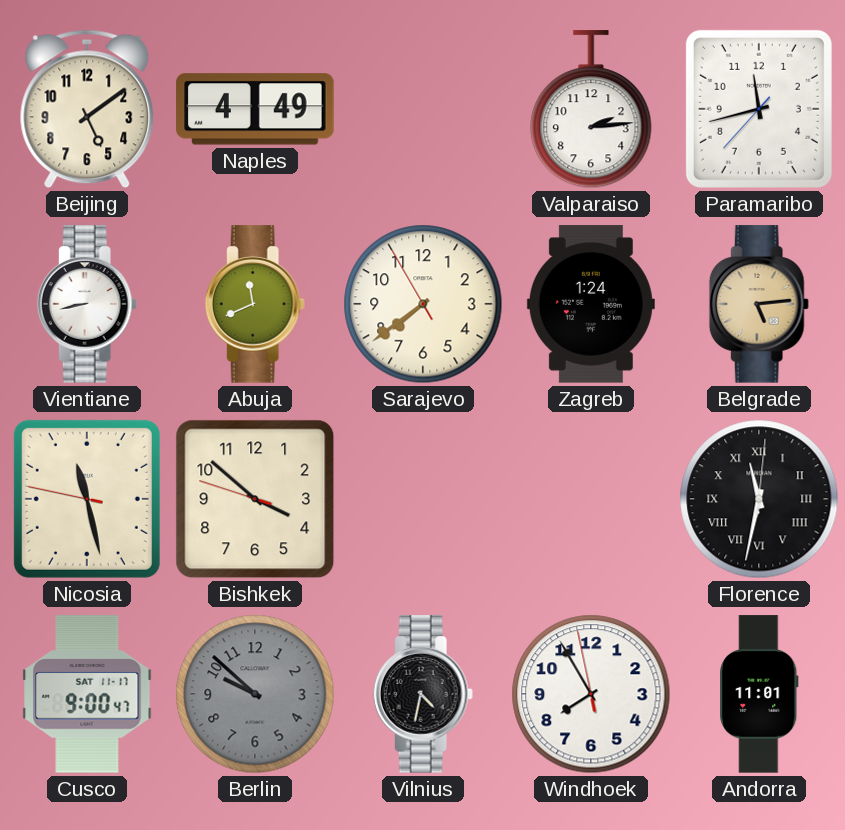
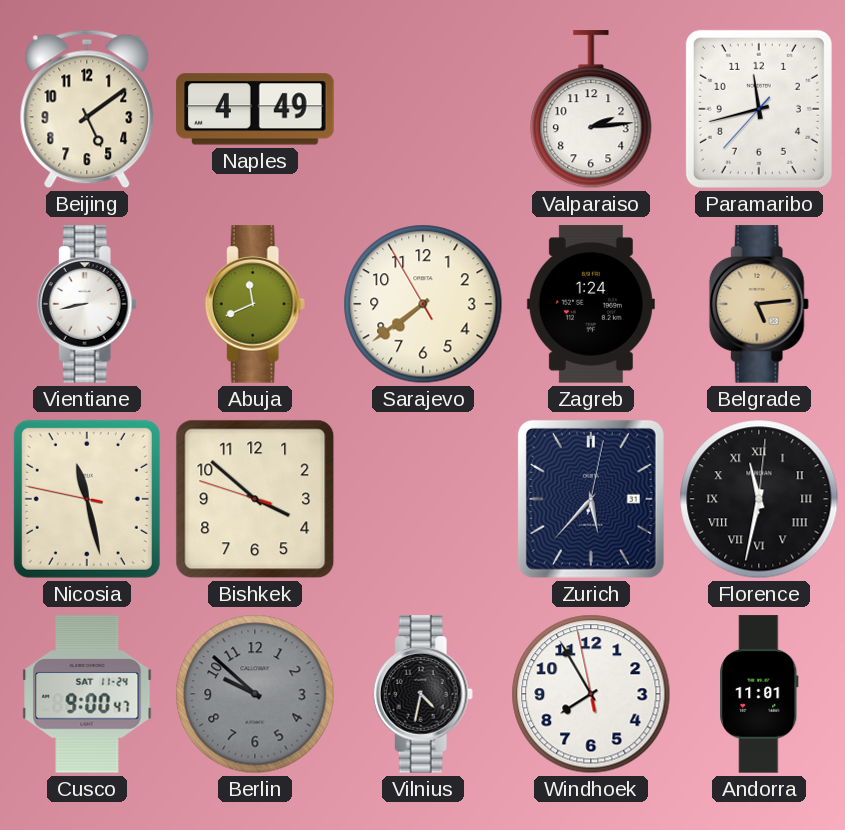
Zurich: none -> 5:37
Cusco date: SAT 11-17 -> SAT 11-24
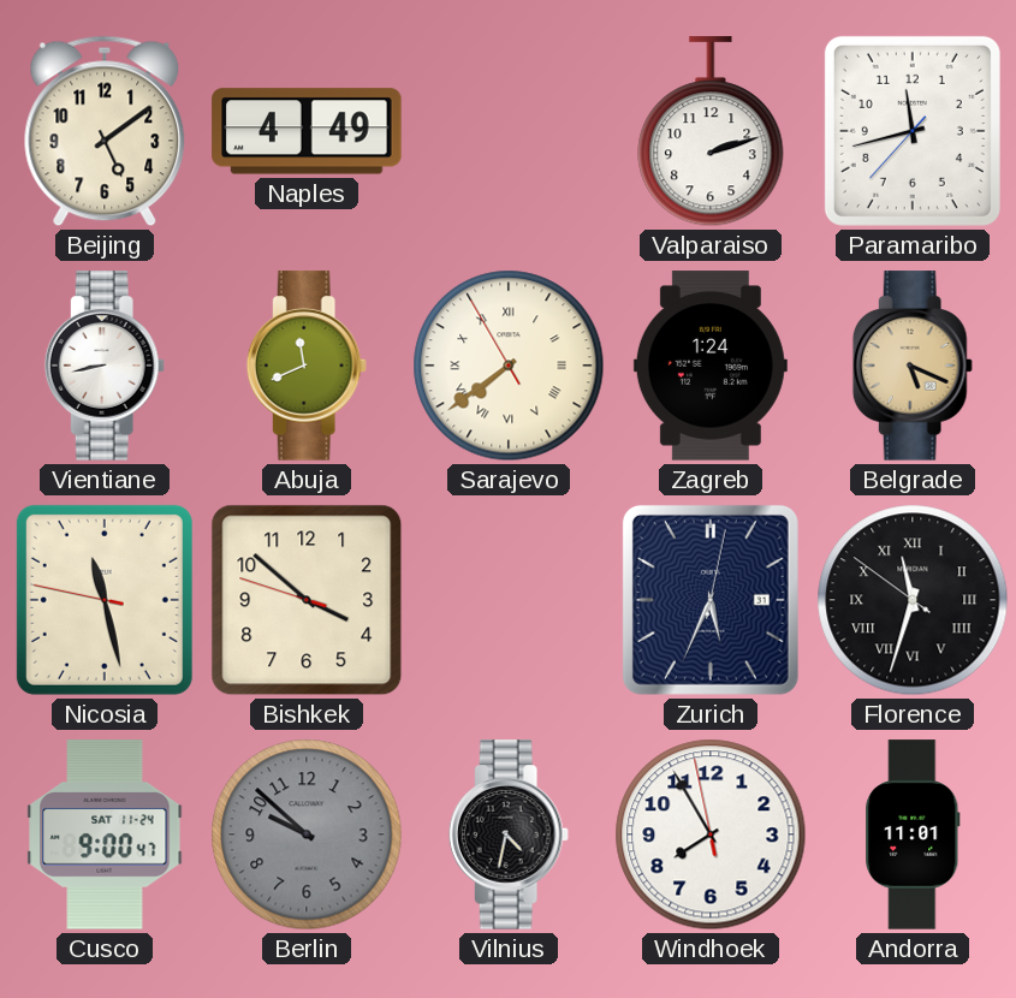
Valparaiso: 2:14 -> 2:12
Sarajevo numerals: Arabic -> Roman
Belgrade: 5:14 -> 5:19
Zurich: 5:37 -> 5:34
Florence: 11:32:01 -> 11:32:51
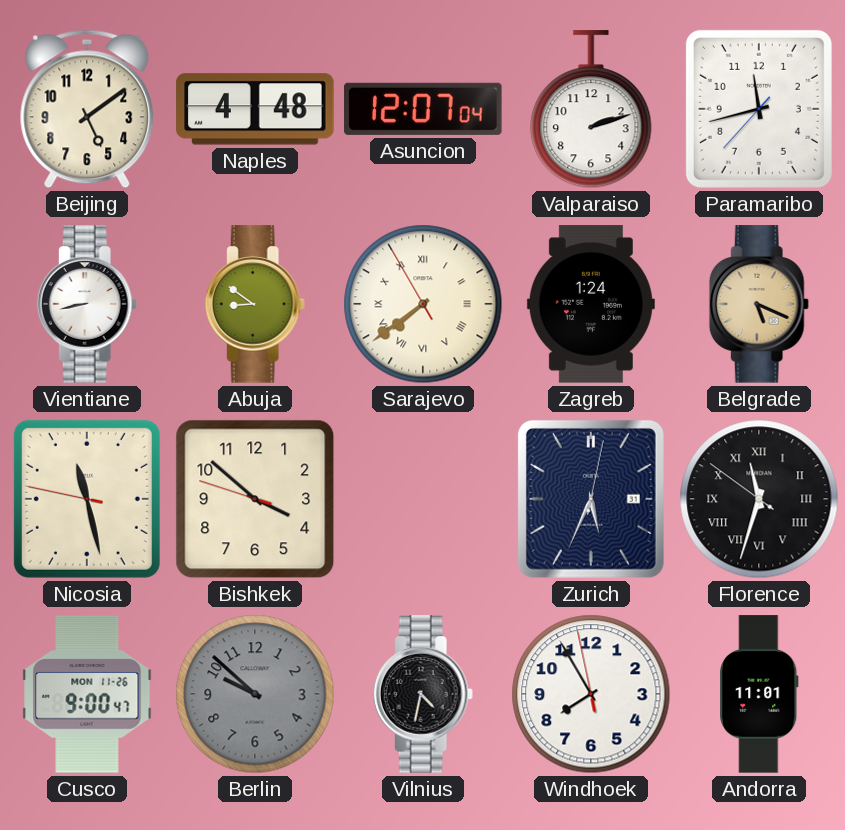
Naples: 4:49 -> 4:48
Asuncion: none -> 12:07
Abuja: 11:41 -> 8:51
Cusco date: SAT 11-24 -> MON 11-26
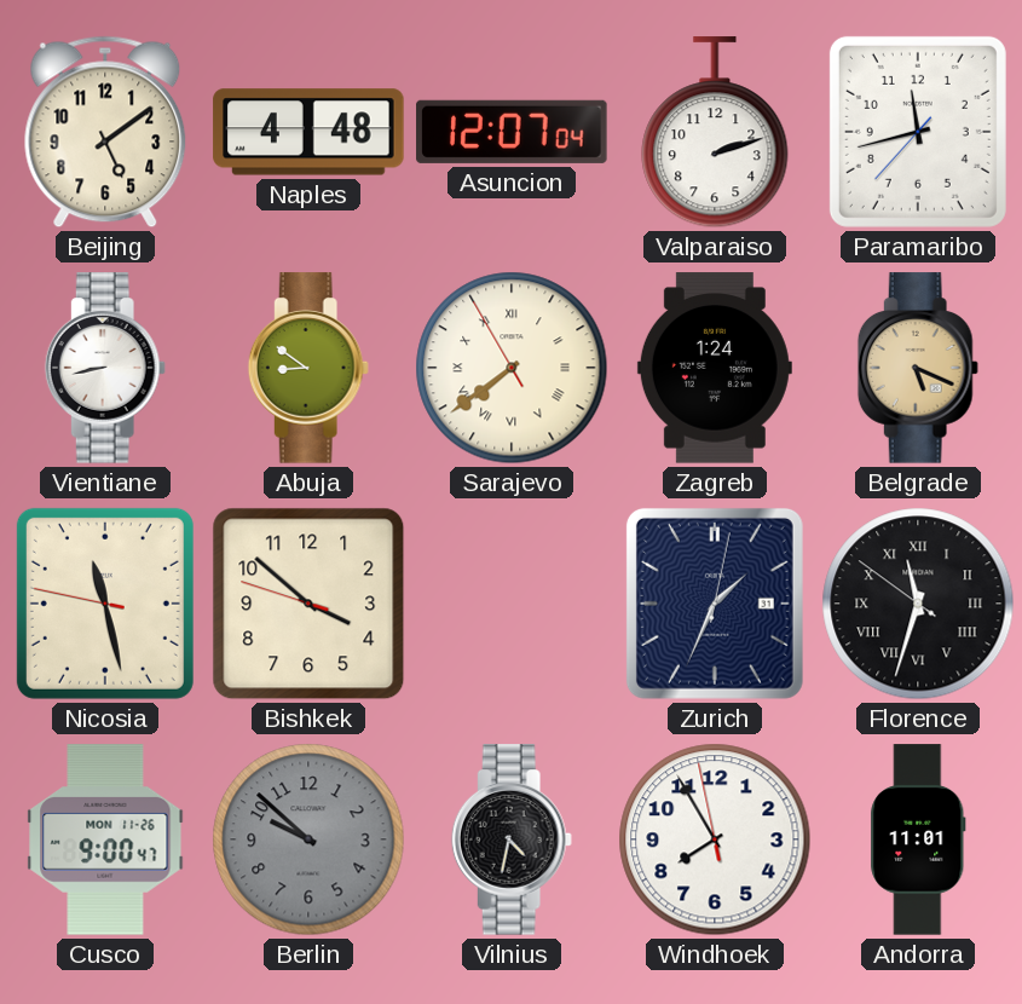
Zurich: 5:34 -> 1:34
